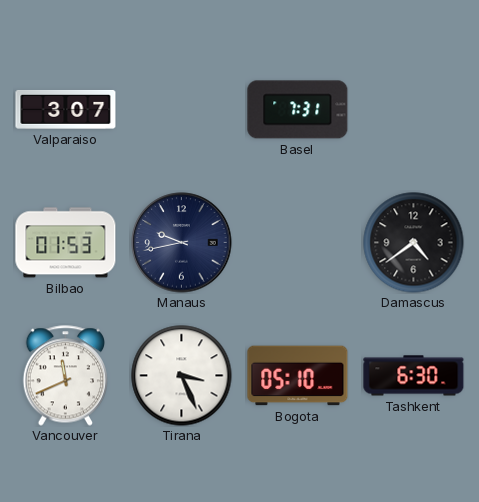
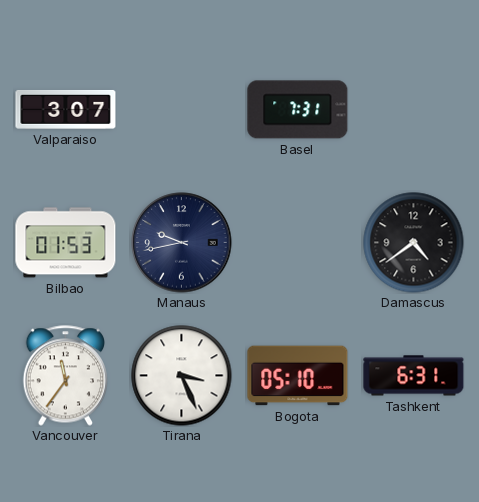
Vancouver: 11:41 -> 11:36
Tashkent: 6:30 -> 6:31
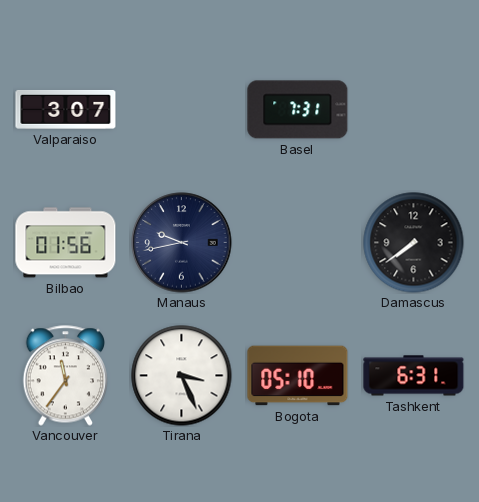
Bilbao: 01:53 -> 01:56
Damascus: 4:39 -> 7:39
